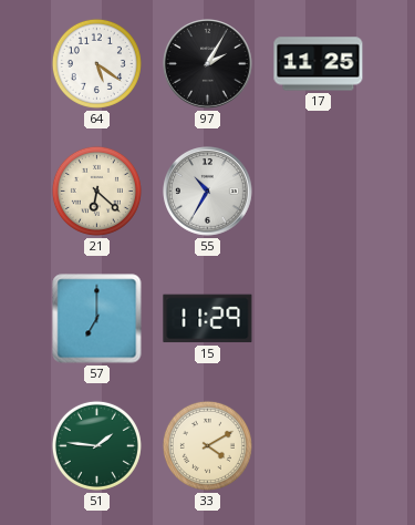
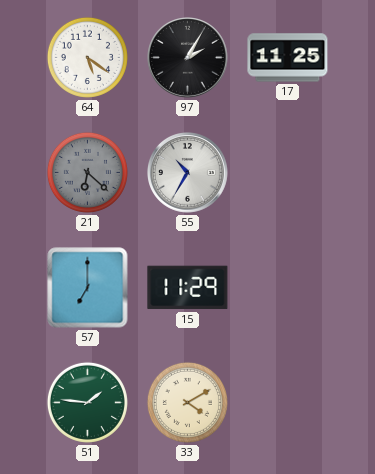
21 dial: cream -> grey
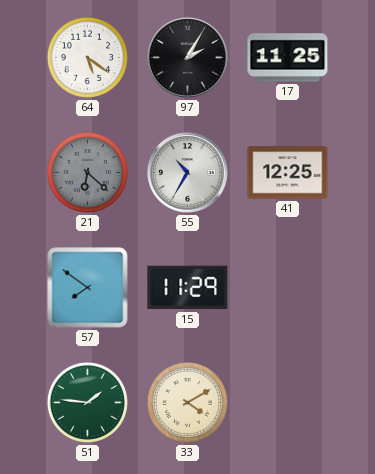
41: none -> 12:25
57: 7:00 -> 7:51
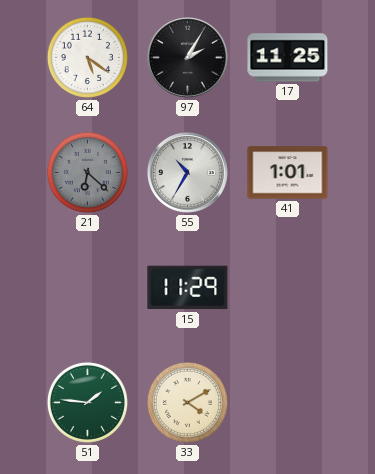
41: 12:25 -> 1:01
57: 7:51 -> none
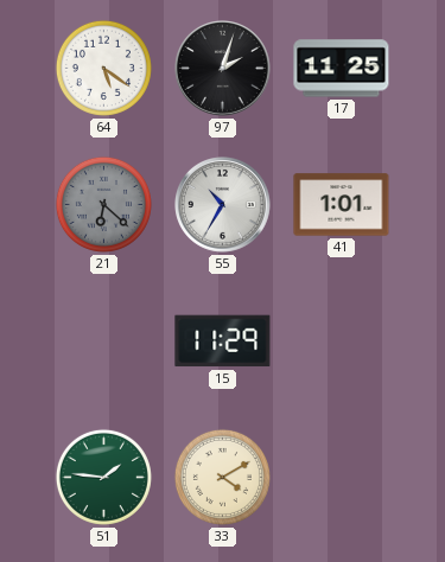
97: 2:05 -> 2:03
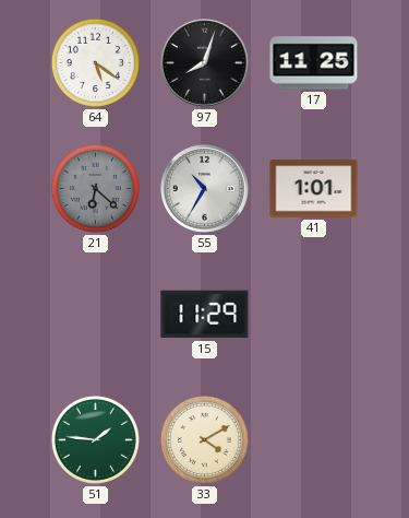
97: 2:03 -> 8:03
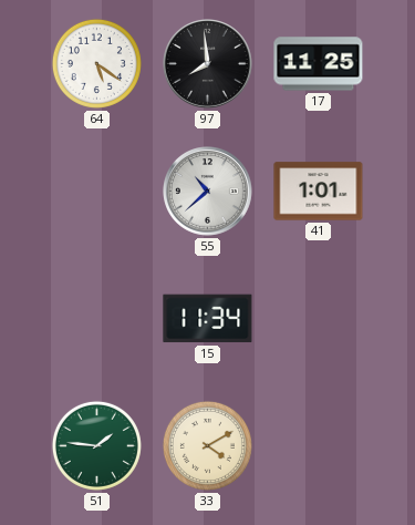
97: 8:03 -> 7:59
21: 6:22 -> none
55: 10:35 -> 10:38
15: 11:29 -> 11:34
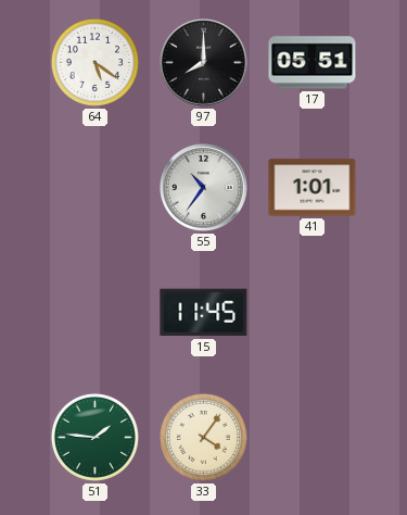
97: 7:59 -> 8:00
17: 11:25 -> 05:51
55: 10:38 -> 10:36
15: 11:34 -> 11:45
33: 4:10 -> 4:06
